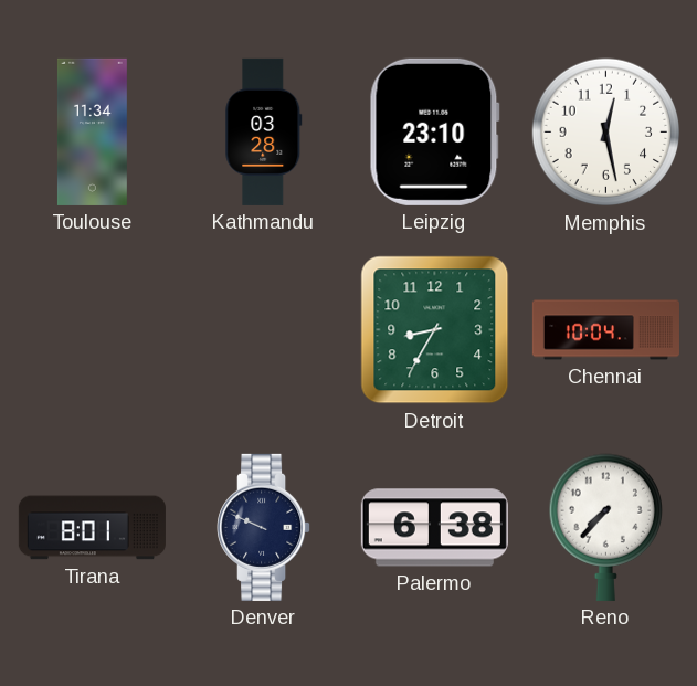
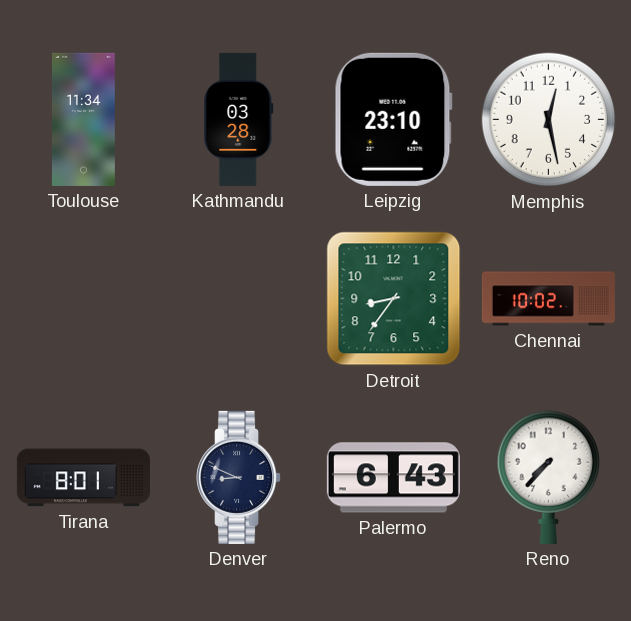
Detroit: 8:35 -> 8:36
Chennai: 10:04 -> 10:02
Denver: 9:49 -> 8:49
Palermo: 6:38 -> 6:43
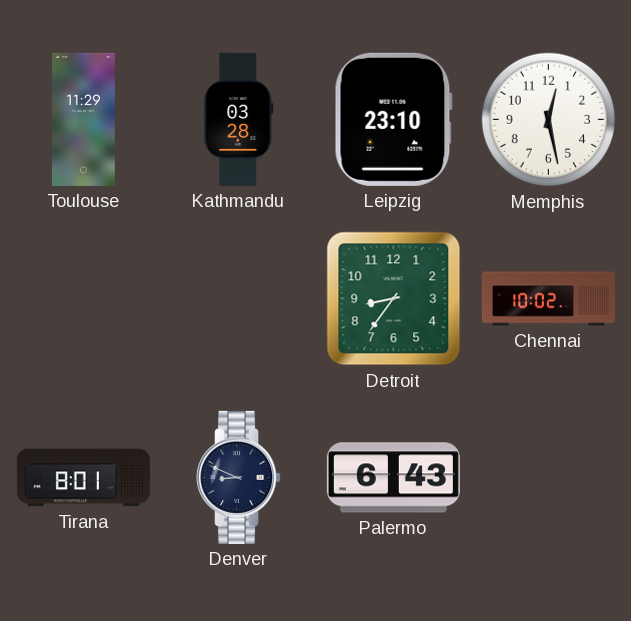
Toulouse: 11:34 -> 11:29
Reno: 7:37 -> none
